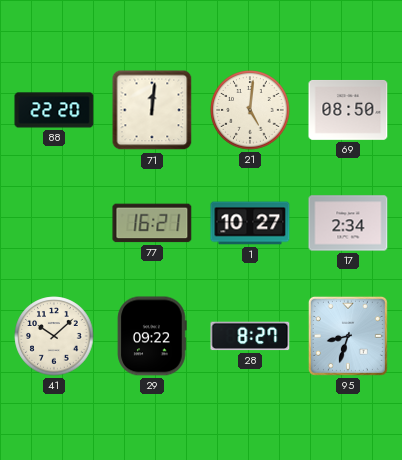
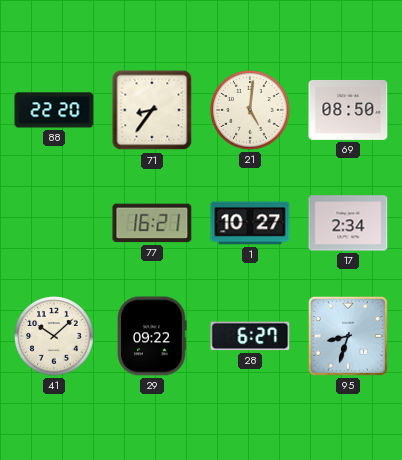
71: 12:01 -> 8:36
28: 8:27 -> 6:27
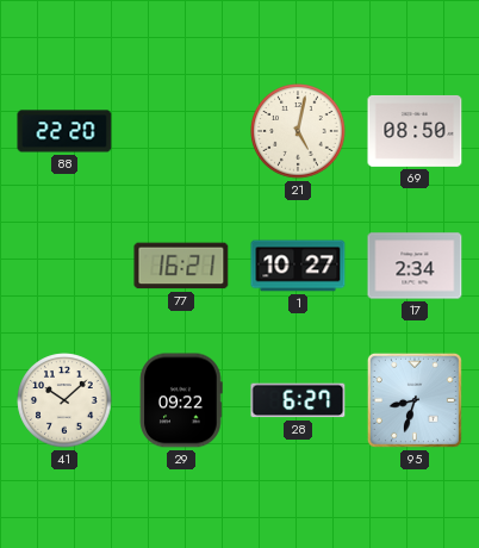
71: 8:36 -> none
21: 5:01 -> 5:02
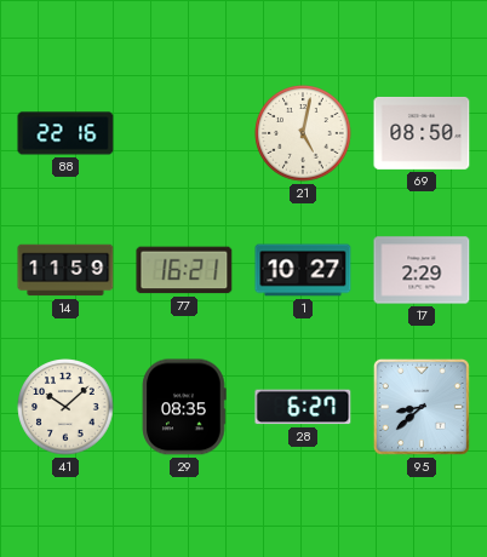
88: 22:20 -> 22:16
14: none -> 11:59
17: 2:34 -> 2:29
29: 09:22 -> 08:35
95: 8:33 -> 8:38
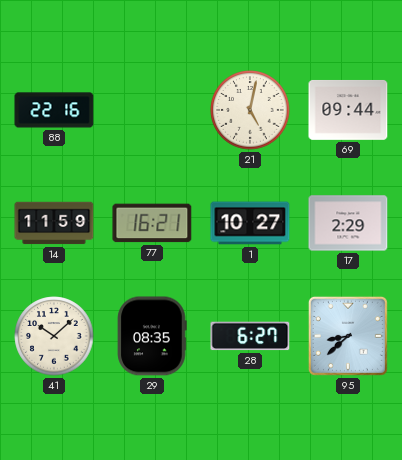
69: 08:50 -> 09:44
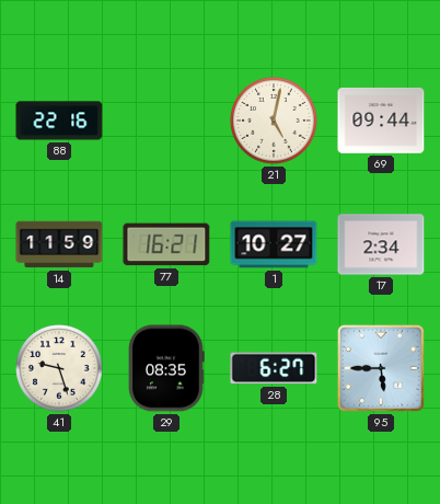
17: 2:29 -> 2:34
41: 10:08 -> 9:27
95: 8:38 -> 5:45
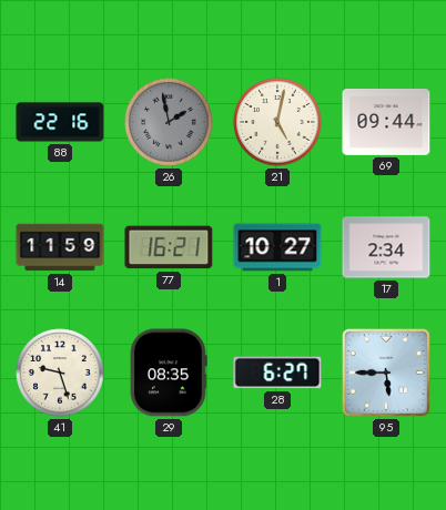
26: none -> 1:58
